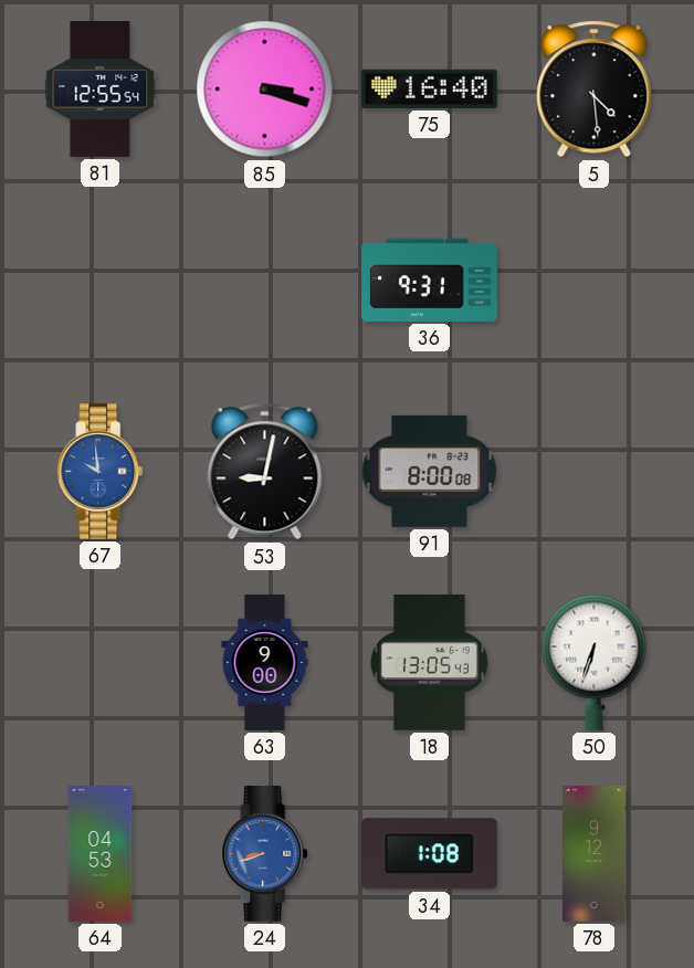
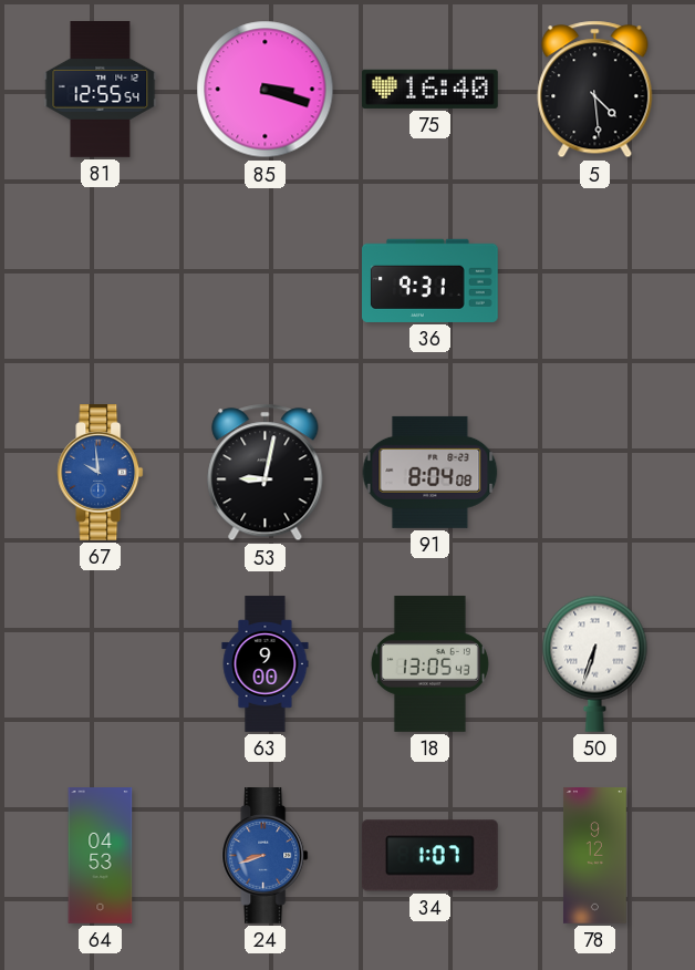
91: 8:00 -> 8:04
34: 1:08 -> 1:07
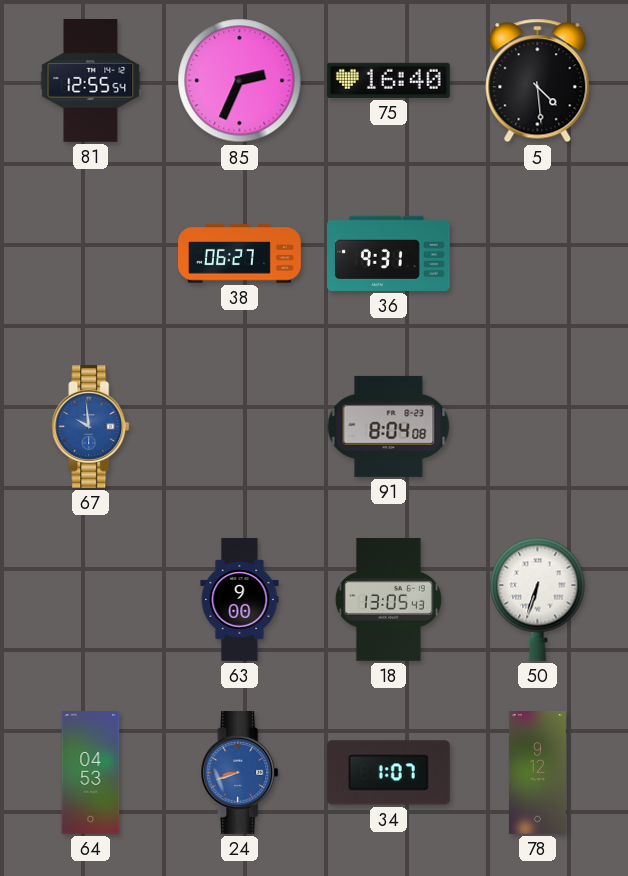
85: 3:18 -> 2:34
38: none -> 06:27
53: 9:02 -> none
